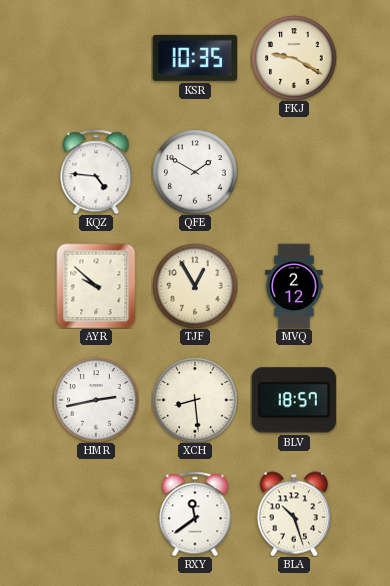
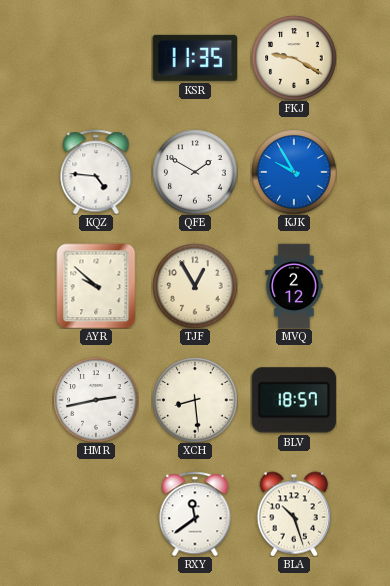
KSR: 10:35 -> 11:35
KJK: none -> 9:55
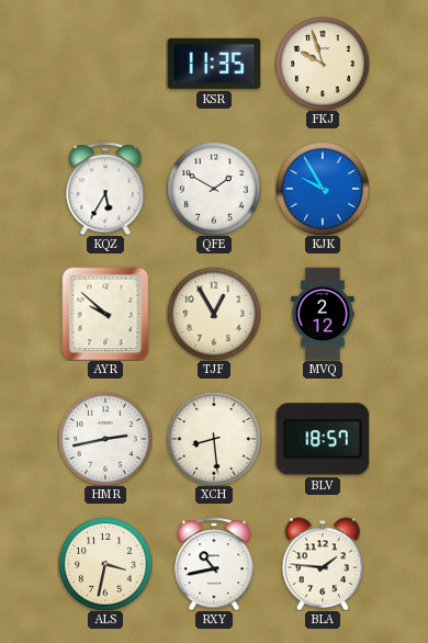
FKJ: 9:20 -> 9:57
KQZ: 4:46 -> 5:35
ALS: none -> 3:32
RXY: 11:39 -> 10:43
BLA: 10:27 -> 1:46
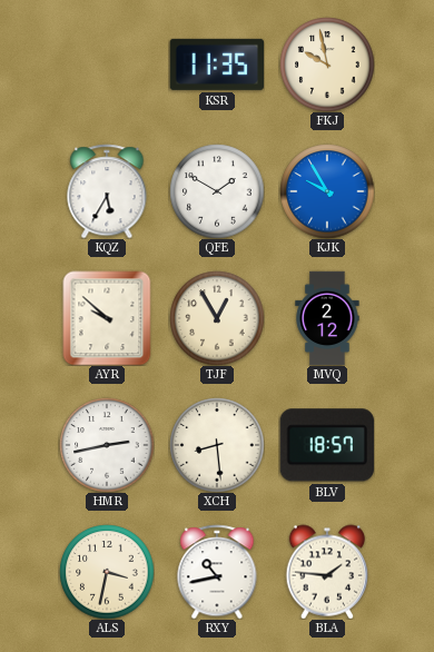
FKJ: 9:57 -> 9:58
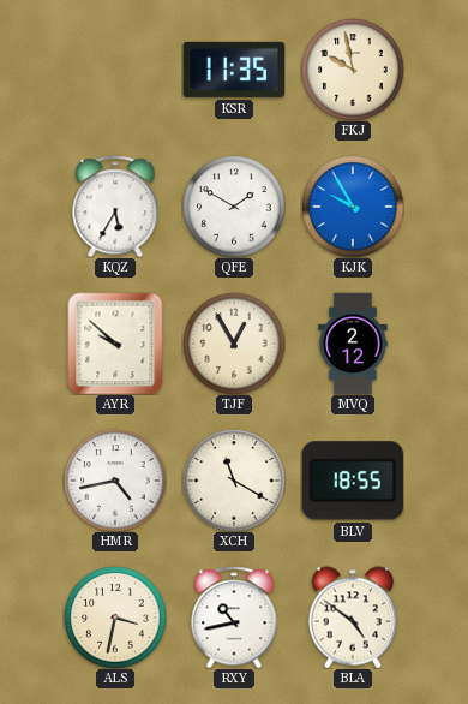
HMR: 2:43 -> 4:43
XCH: 8:29 -> 11:20
BLV: 18:57 -> 18:55
BLA: 1:46 -> 4:51
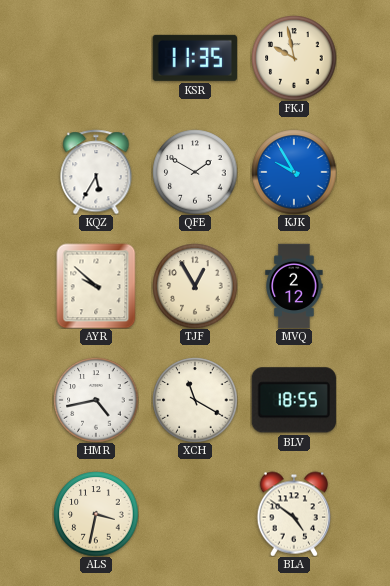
RXY: 10:43 -> none
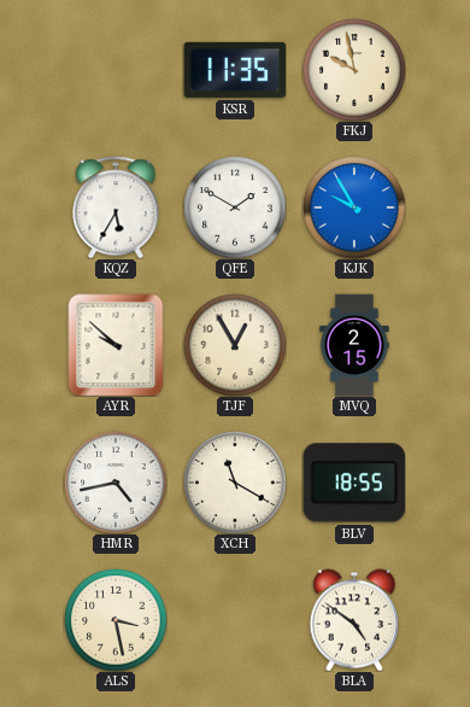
MVQ: 2:12 -> 2:15
ALS: 3:32 -> 3:28
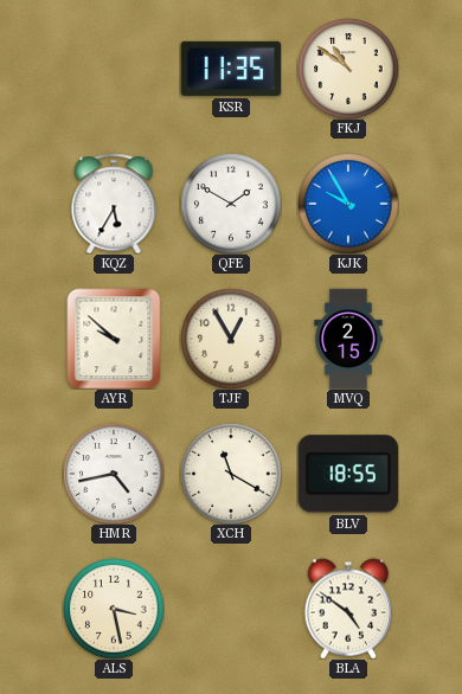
FKJ: 9:58 -> 10:51
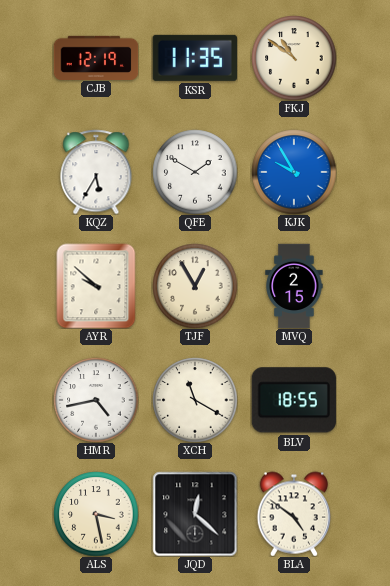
CJB: none -> 12:19
JQD: none -> 12:22
